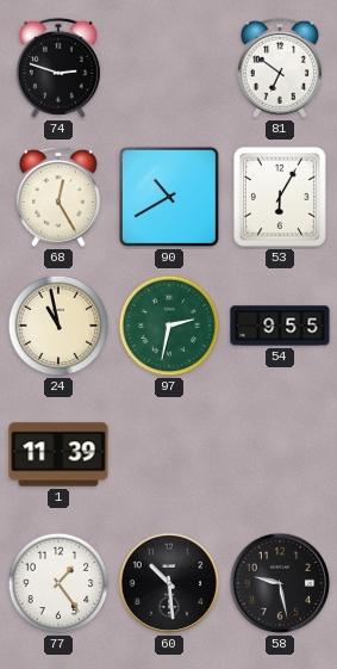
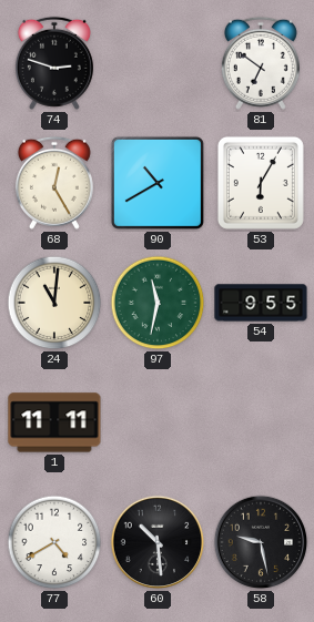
24: 10:58 -> 11:01
97: 2:32 -> 11:32
1: 11:39 -> 11:11
77: 1:24 -> 4:40
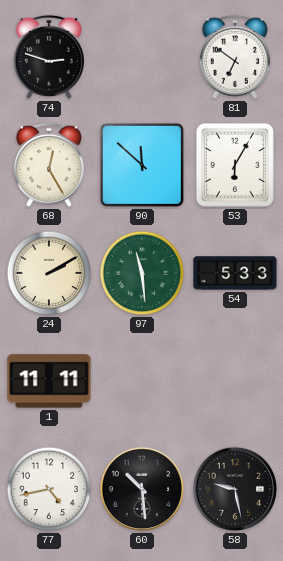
90: 10:40 -> 11:52
24: 11:01 -> 2:10
97: 11:32 -> 11:29
54: 9:55 -> 5:33
77: 4:40 -> 4:43
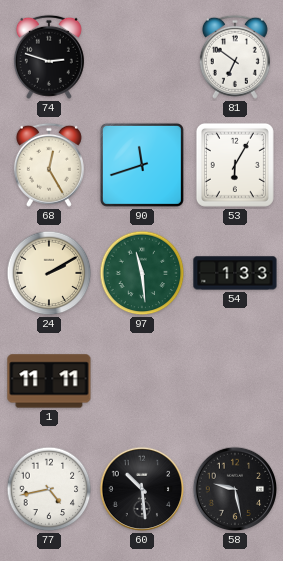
90: 11:52 -> 11:42
54: 5:33 -> 1:33
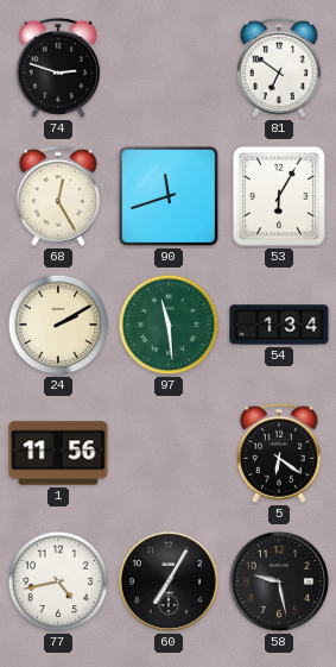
54: 1:33 -> 1:34
1: 11:11 -> 11:56
5: none -> 6:21
60: 10:29 -> 7:05
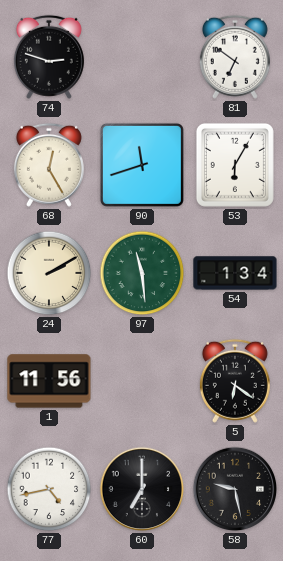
60: 7:05 -> 7:00
